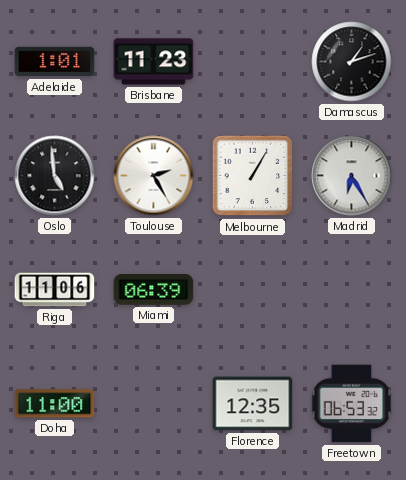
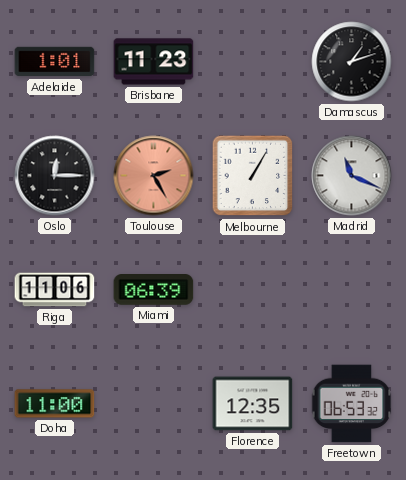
Oslo: 4:59 -> 12:15
Toulouse dial: white -> salmon
Madrid: 6:25 -> 11:19
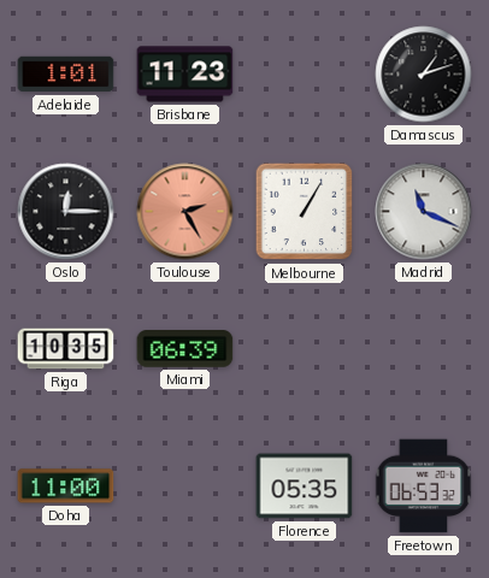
Riga: 11:06 -> 10:35
Florence: 12:35 -> 05:35
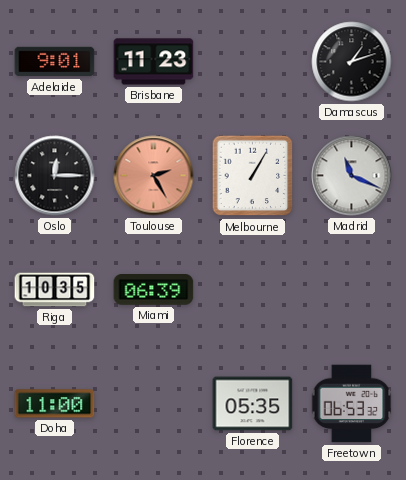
Adelaide: 1:01 -> 9:01
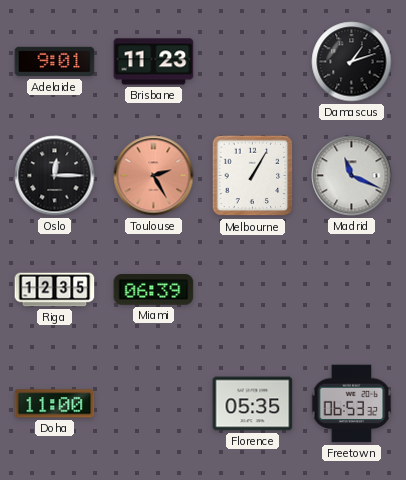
Riga: 10:35 -> 12:35
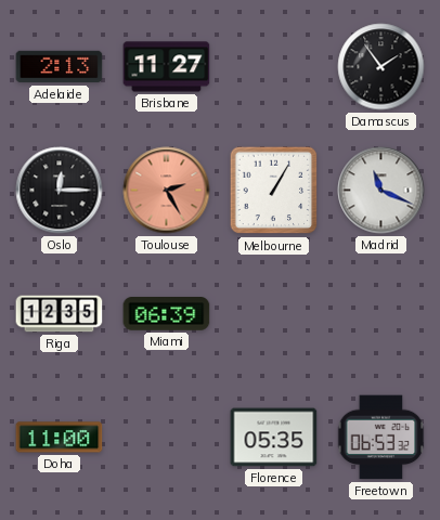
Adelaide: 9:01 -> 2:13
Brisbane: 11:23 -> 11:27
Damascus: 1:12 -> 1:54
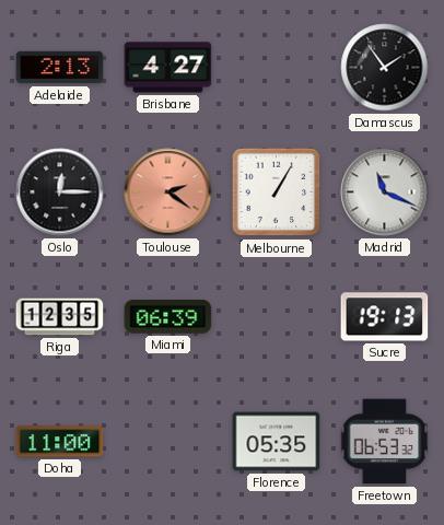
Brisbane: 11:27 -> 4:27
Toulouse: 2:25 -> 2:21
Sucre: none -> 19:13
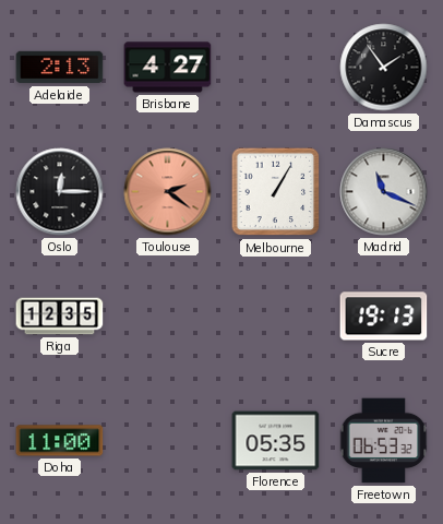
Miami: 06:39 -> none
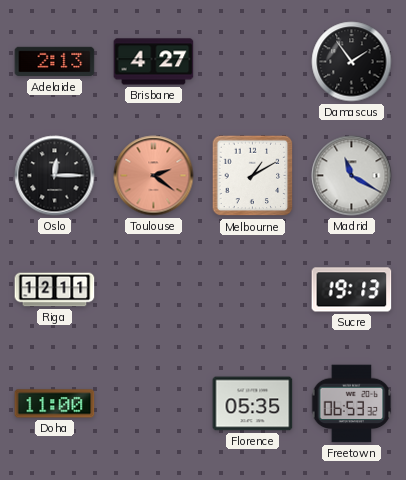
Melbourne: 1:05 -> 1:10
Madrid: 11:19 -> 11:20
Riga: 12:35 -> 12:11
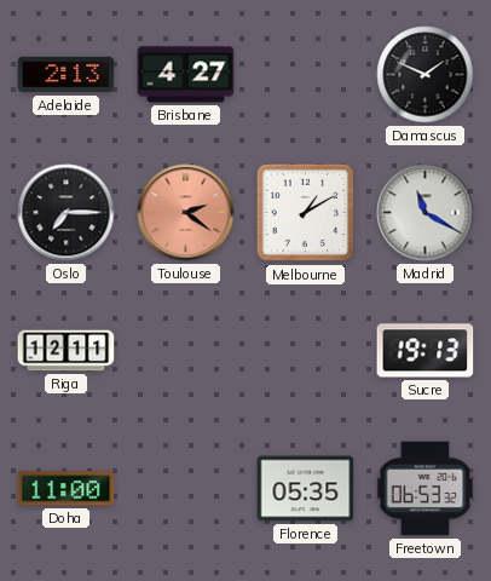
Damascus: 1:54 -> 1:49
Oslo: 12:15 -> 7:15
